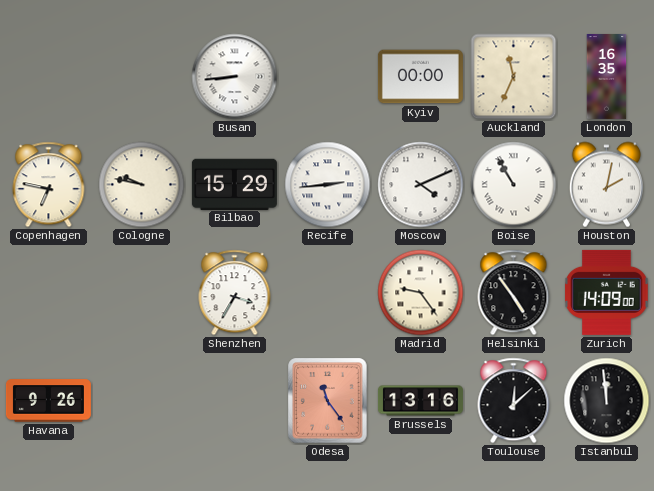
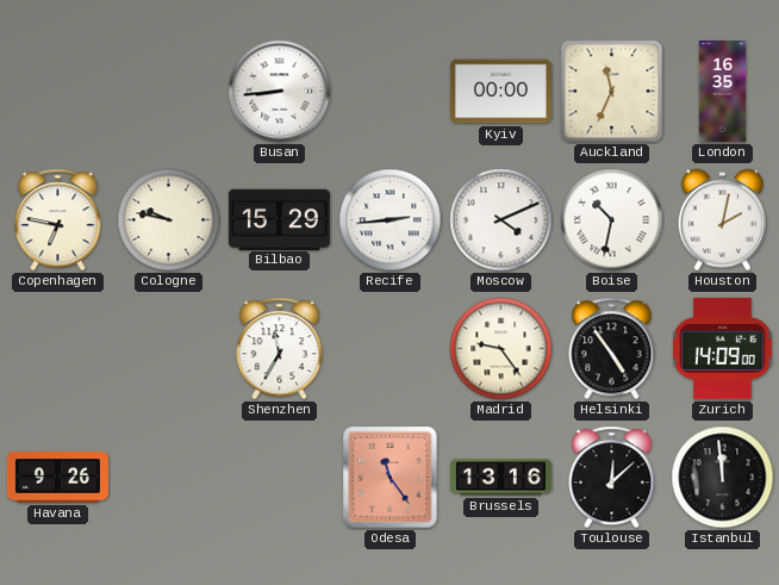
Boise: 10:55 -> 10:32
Shenzhen: 3:35 -> 11:35
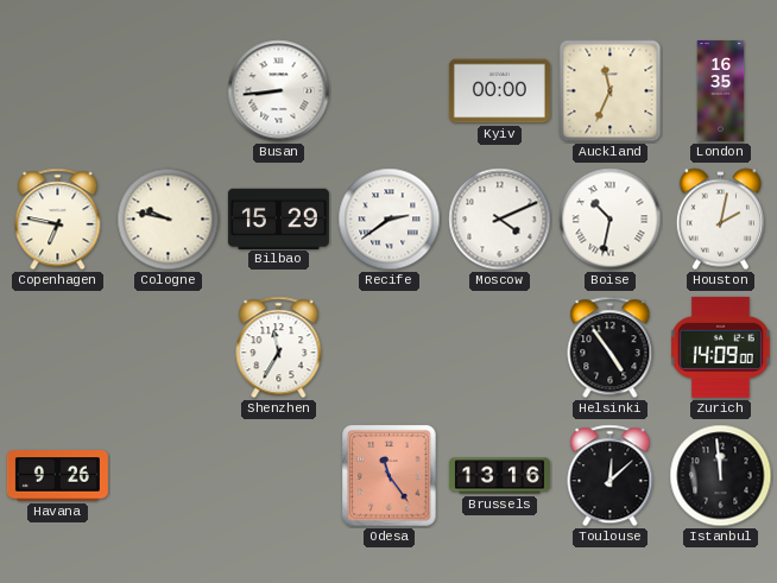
Recife: 2:44 -> 2:39
Madrid: 9:24 -> none
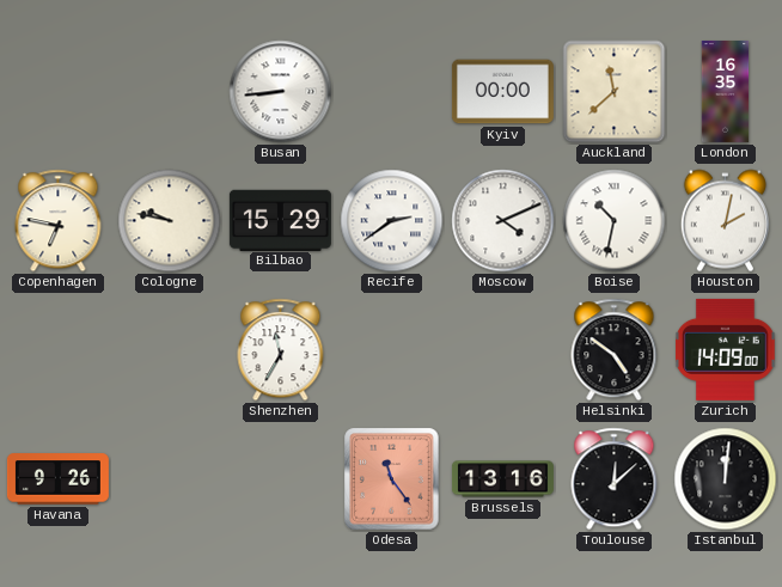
Auckland: 11:34 -> 11:38
Helsinki: 4:54 -> 4:51
Istanbul: 11:59 -> 12:01
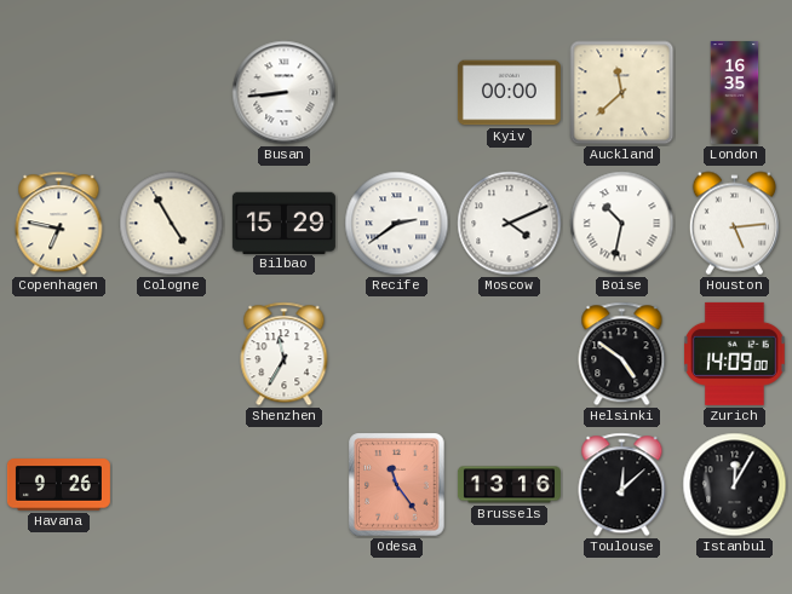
Cologne: 9:47 -> 4:55
Houston: 2:02 -> 5:14
Istanbul: 12:01 -> 12:05
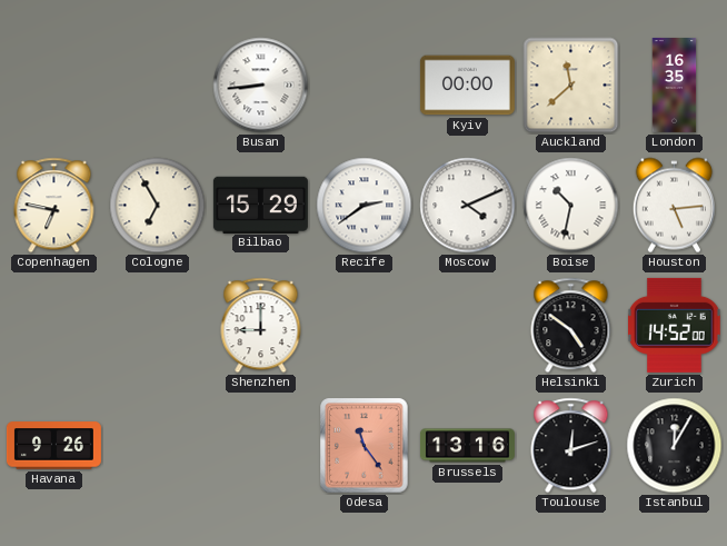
Cologne: 4:55 -> 6:55
Shenzhen: 11:35 -> 9:00
Zurich: 14:09 -> 14:52
Toulouse: 12:08 -> 12:12
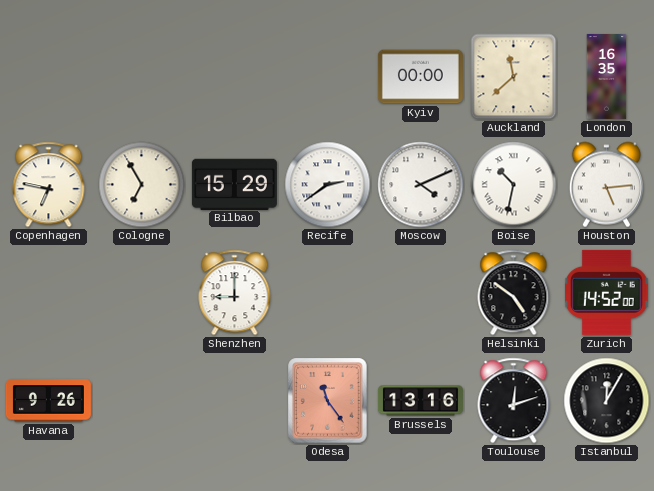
Busan: 8:44 -> none
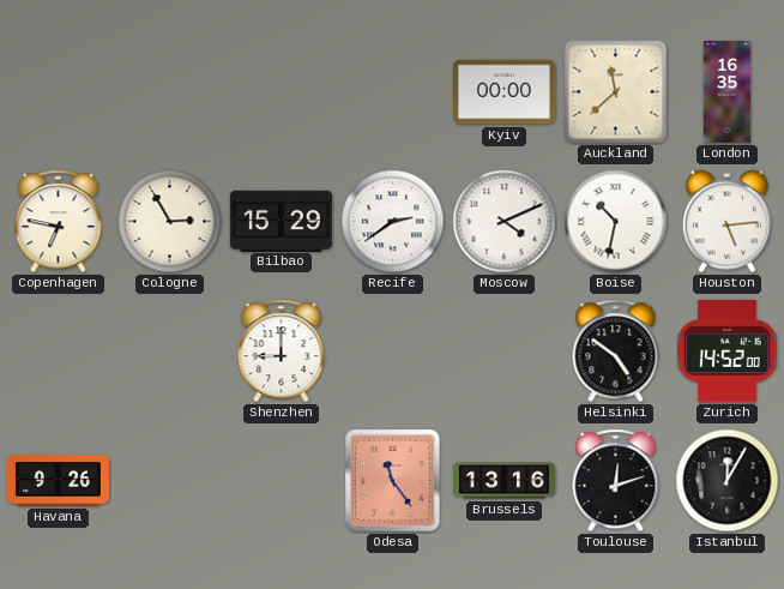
Cologne: 6:55 -> 2:55
